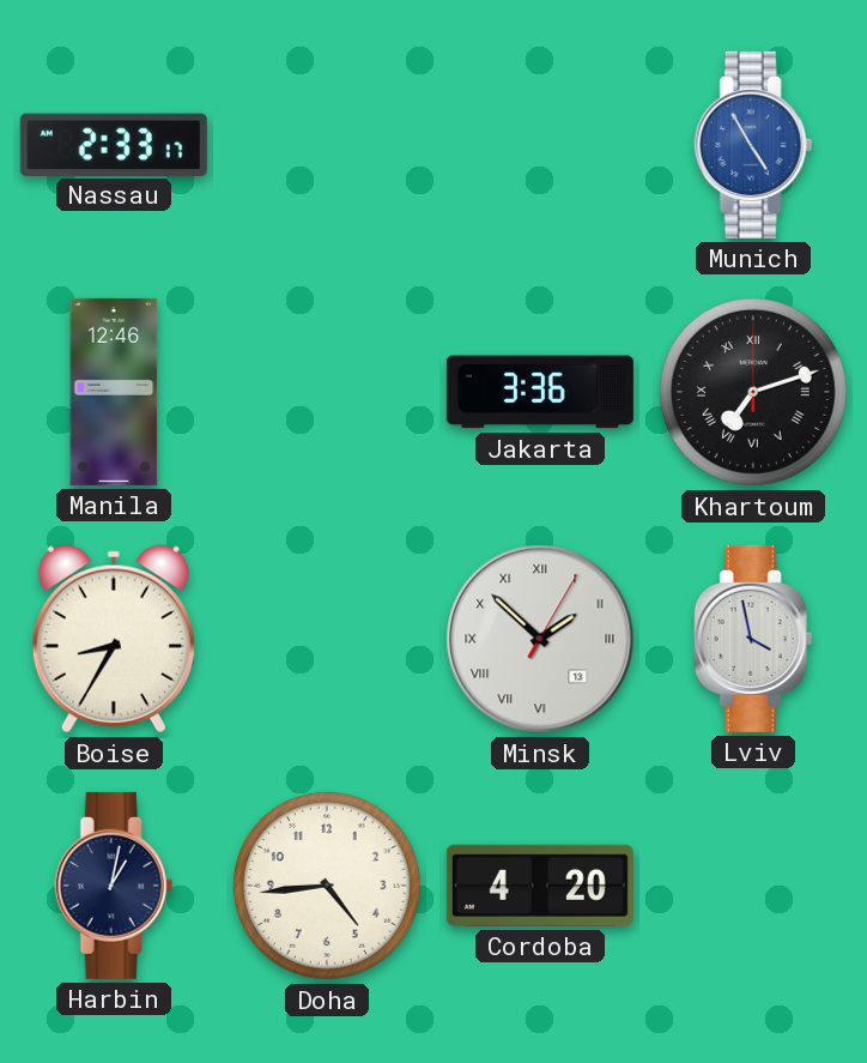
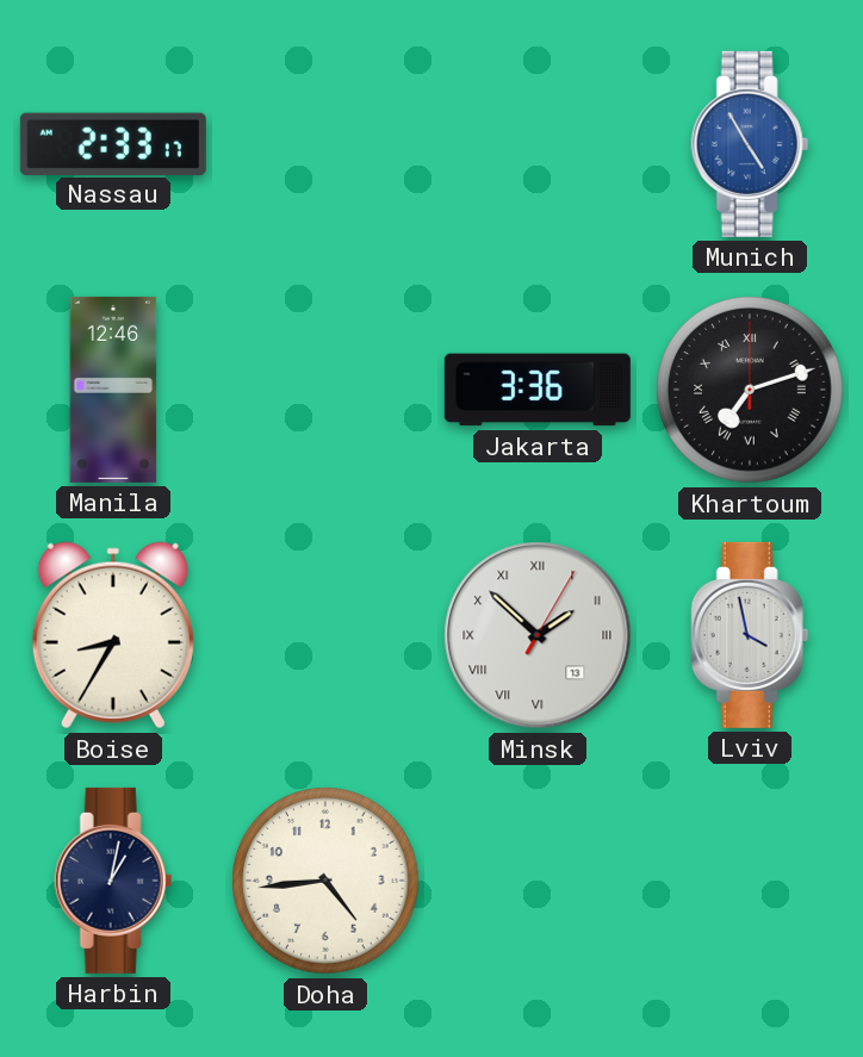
Cordoba: 4:20 -> none
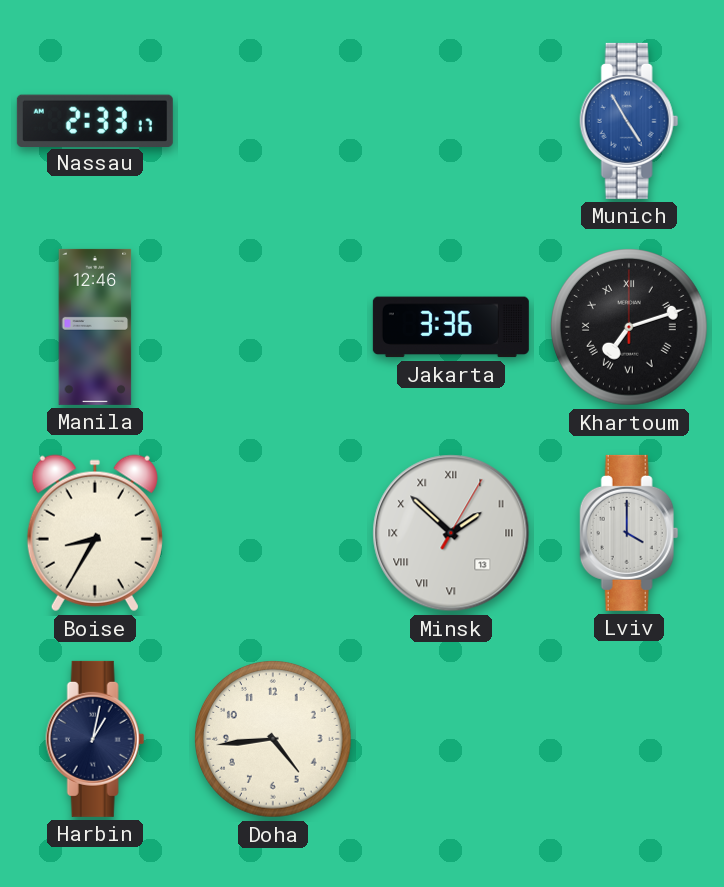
Lviv: 3:58 -> 4:00
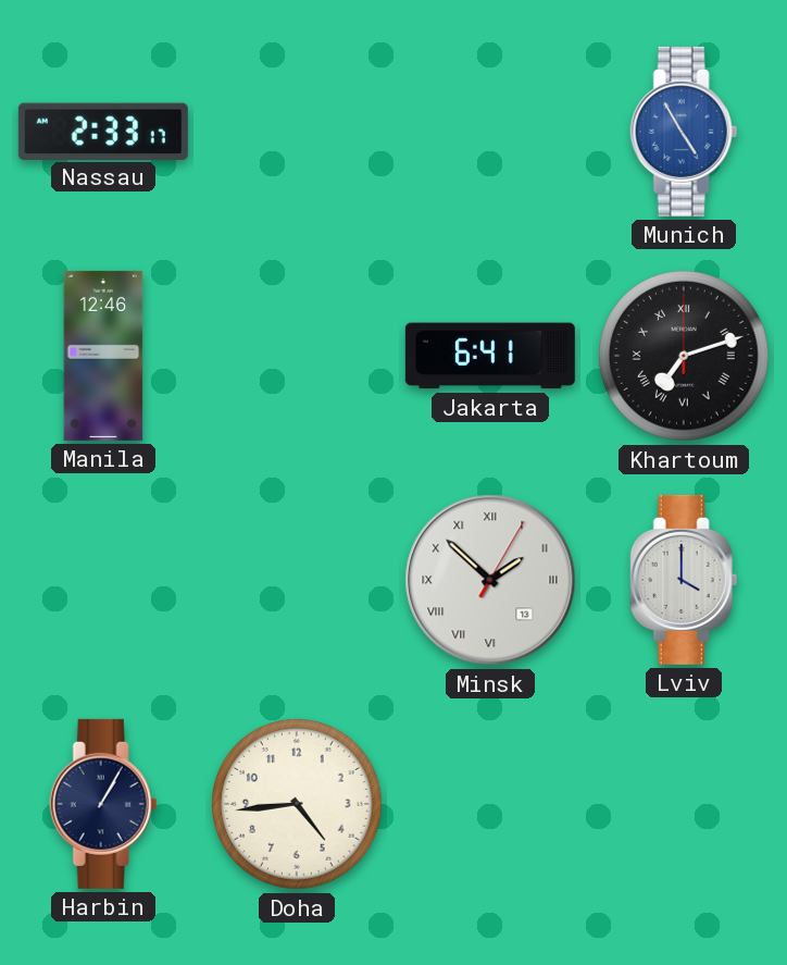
Jakarta: 3:36 -> 6:41
Boise: 8:35 -> none
Harbin: 1:02 -> 1:05
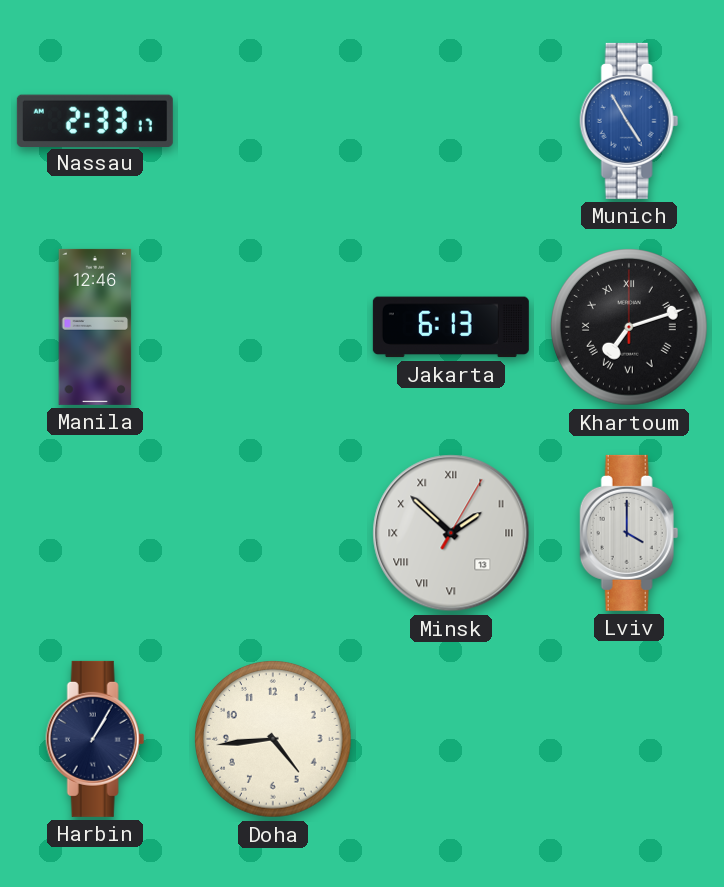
Jakarta: 6:41 -> 6:13
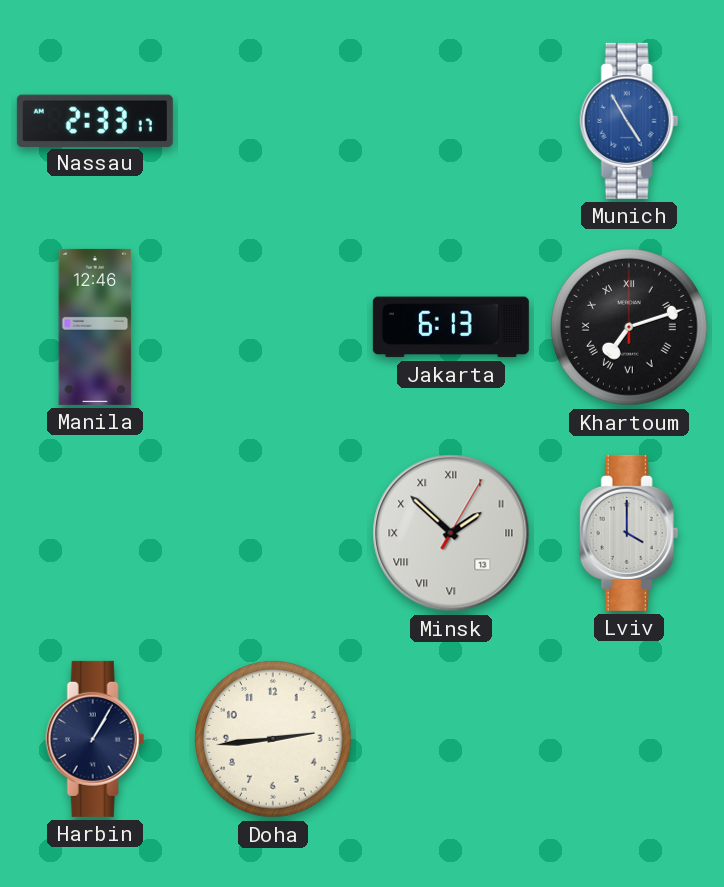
Doha: 4:44 -> 2:44
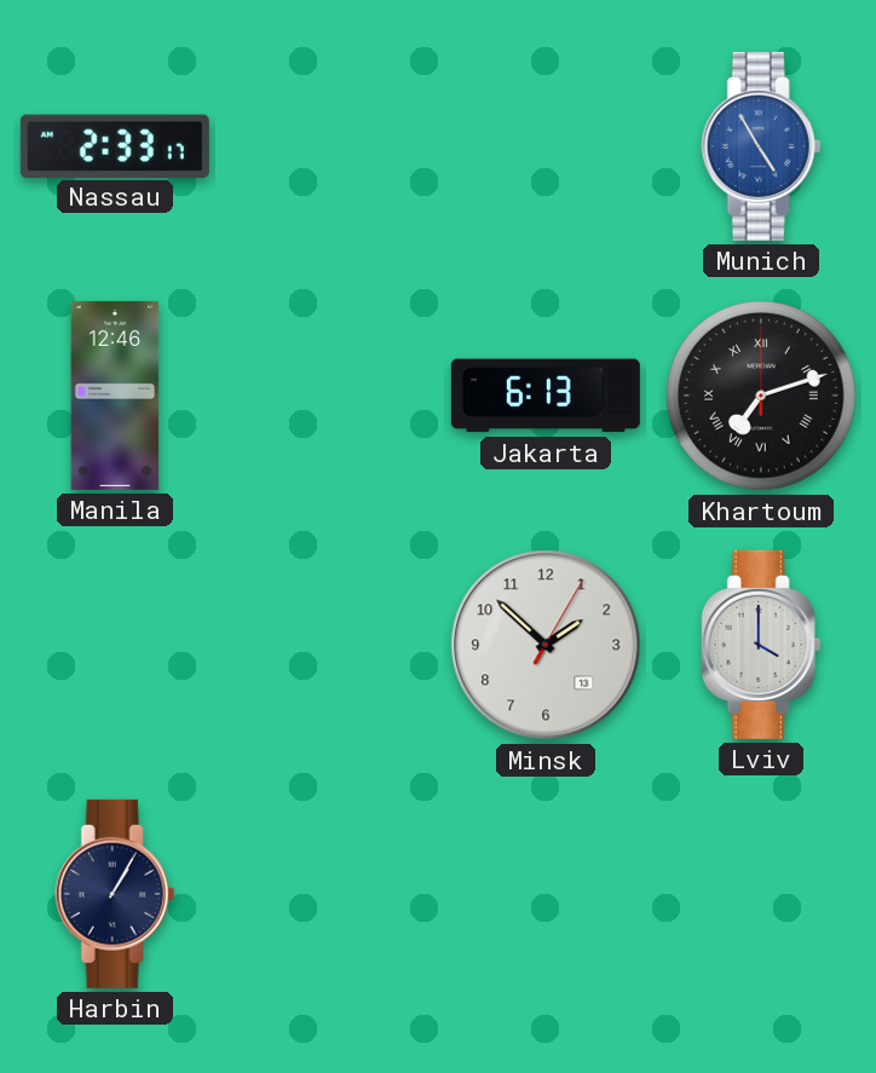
Minsk numerals: Roman -> Arabic
Doha: 2:44 -> none
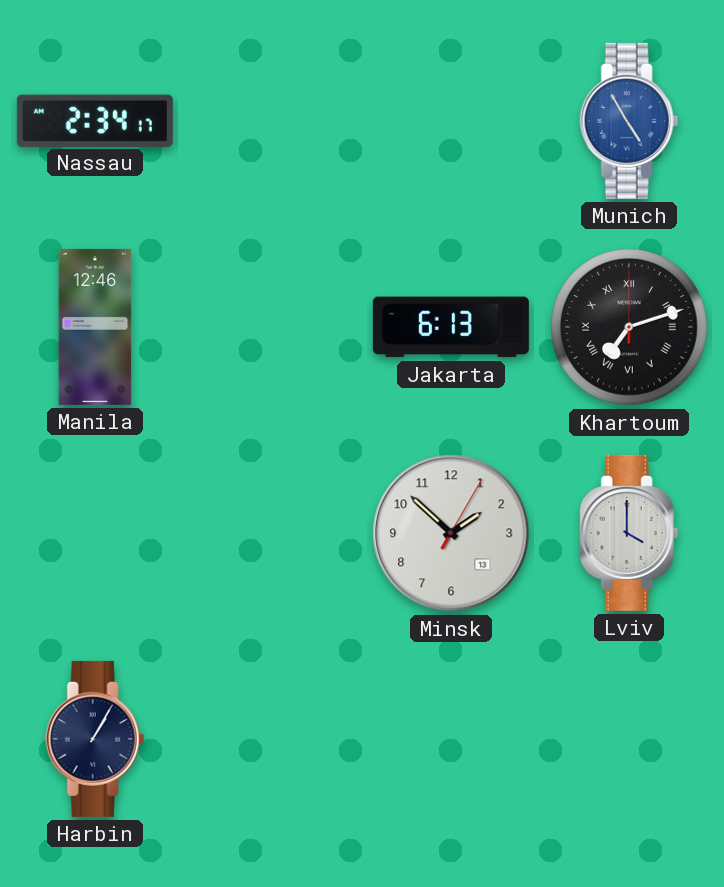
Nassau: 2:33 -> 2:34
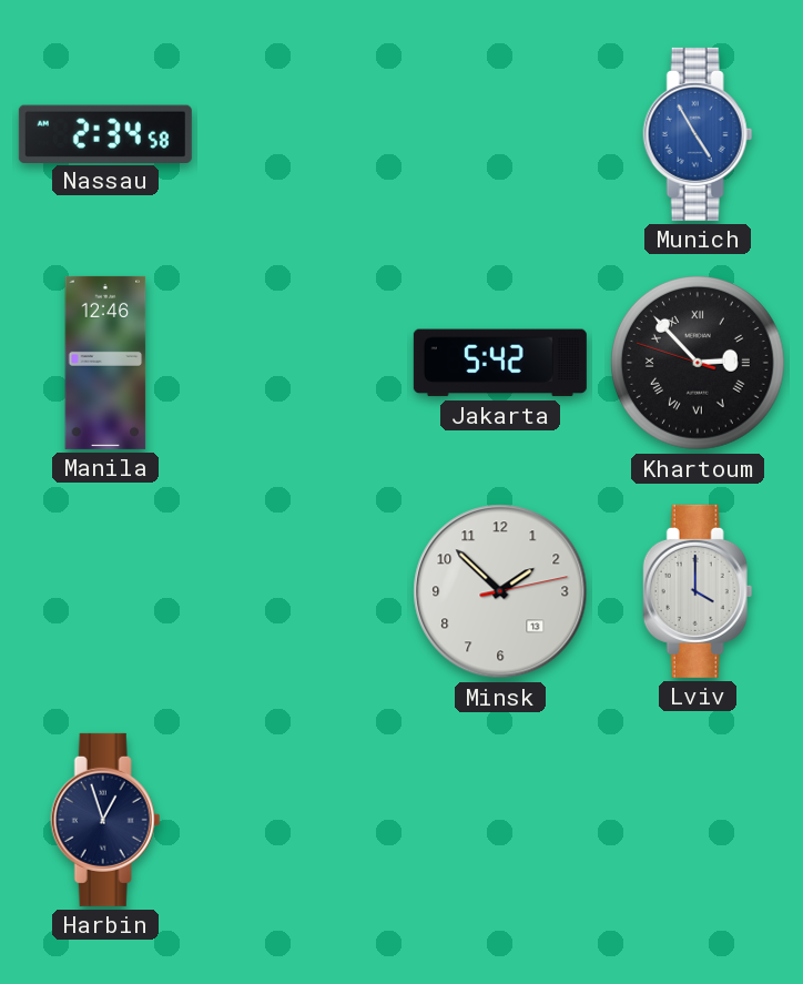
Nassau: 2:34:17 -> 2:34:58
Jakarta: 6:13 -> 5:42
Khartoum: 7:12 -> 2:52
Minsk: 1:52:05 -> 1:52:13
Harbin: 1:05 -> 12:57
